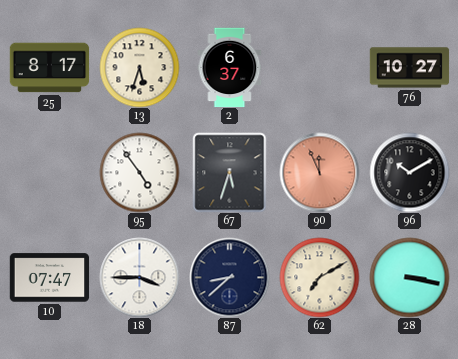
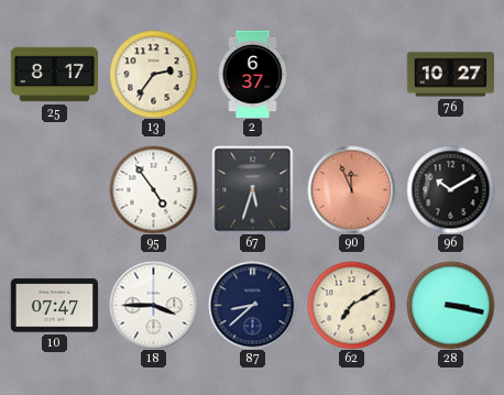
13: 5:33 -> 2:36
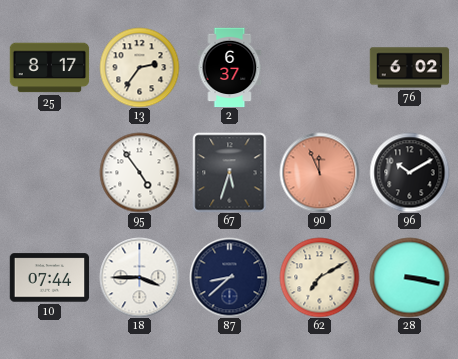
76: 10:27 -> 6:02
10: 07:47 -> 07:44
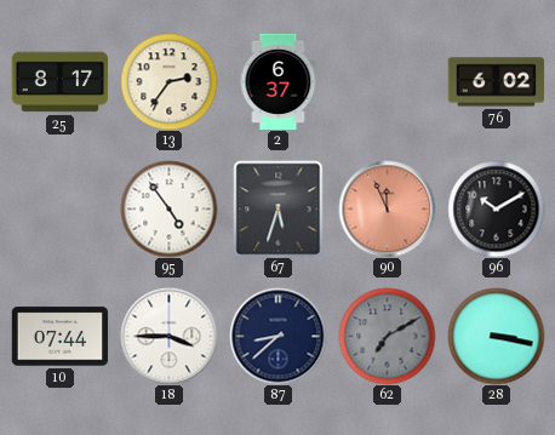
62 dial: cream -> grey
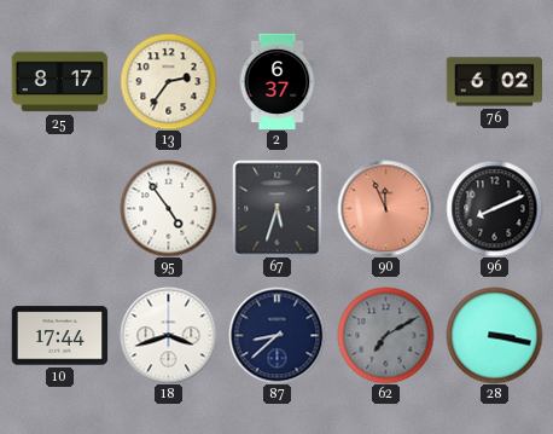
96: 10:10 -> 8:11
10: 07:44 -> 17:44
18: 3:45 -> 3:42
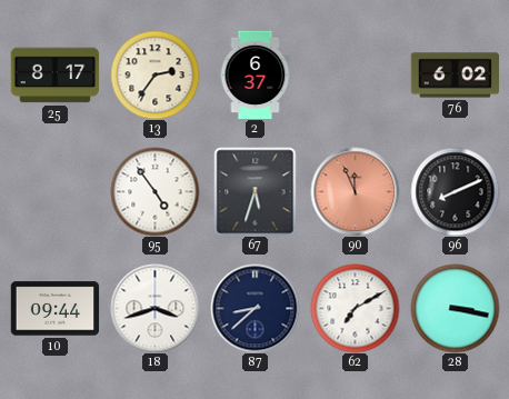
10: 17:44 -> 09:44
62 dial: grey -> white
